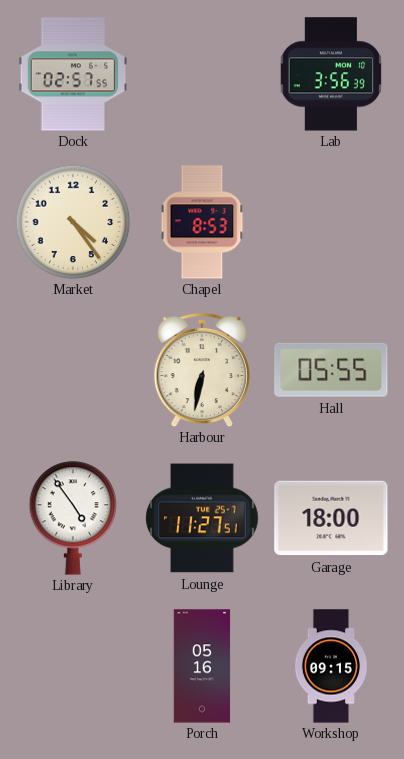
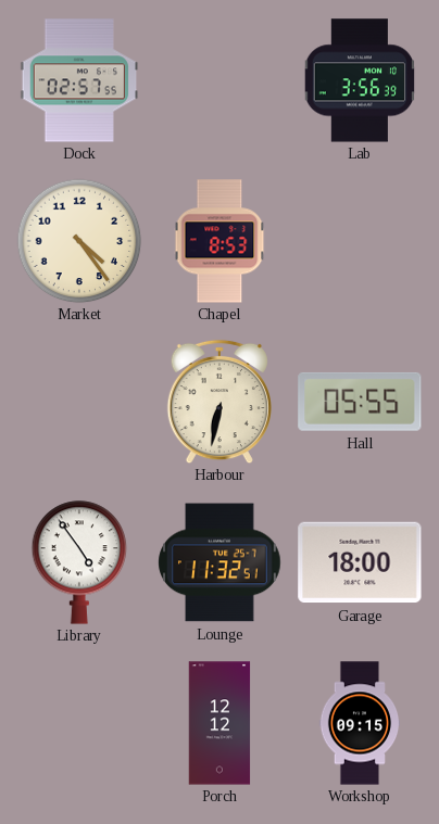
Lounge: 11:27 -> 11:32
Porch: 05:16 -> 12:12
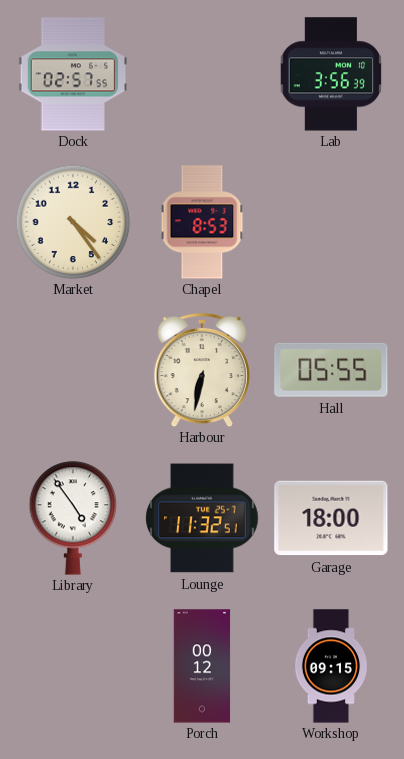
Porch: 12:12 -> 00:12
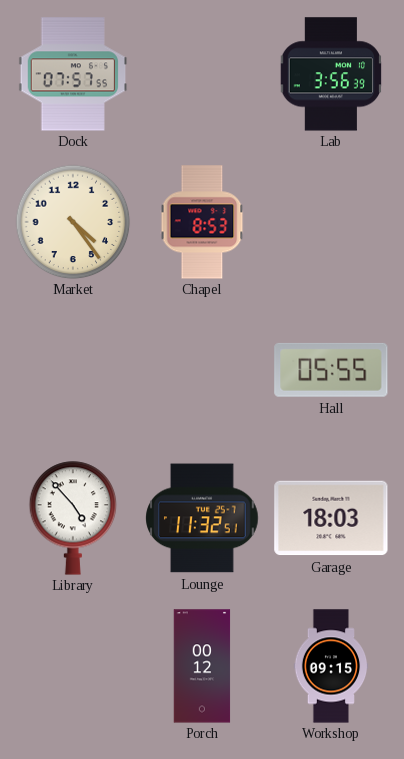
Dock: 02:57 -> 07:57
Harbour: 6:32 -> none
Library: 4:54 -> 4:53
Garage: 18:00 -> 18:03
